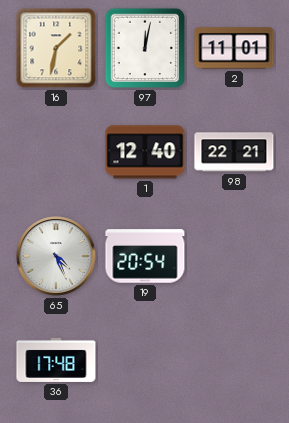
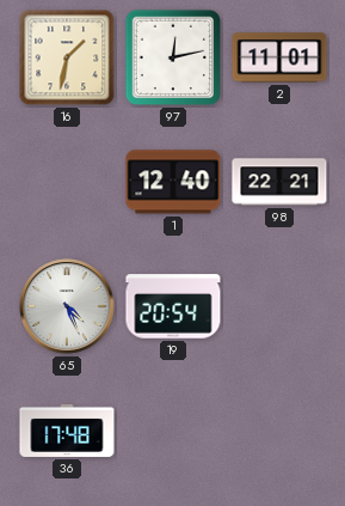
97: 12:02 -> 12:13
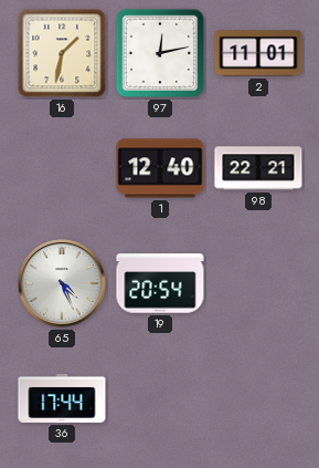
36: 17:48 -> 17:44
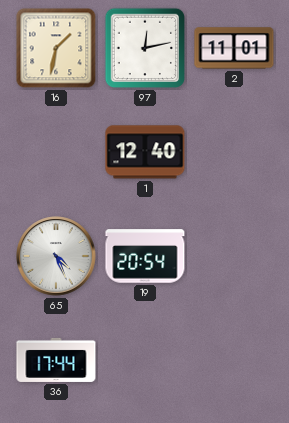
98: 22:21 -> none
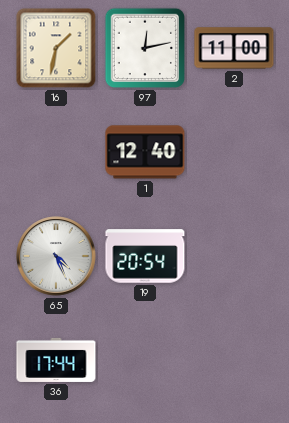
2: 11:01 -> 11:00
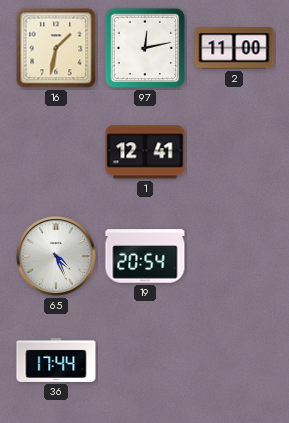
1: 12:40 -> 12:41
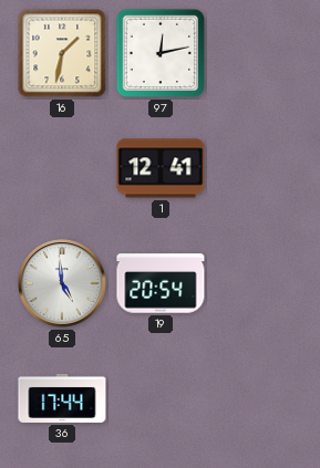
2: 11:00 -> none
65: 4:26 -> 4:59
